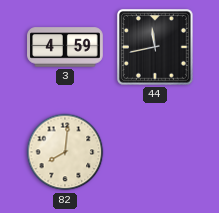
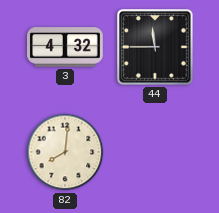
3: 4:59 -> 4:32
44: 11:43 -> 11:45
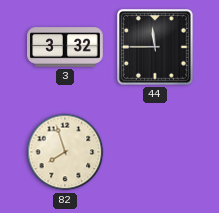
3: 4:32 -> 3:32
82: 8:01 -> 7:57
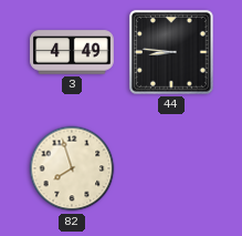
3: 3:32 -> 4:49
44: 11:45 -> 8:46
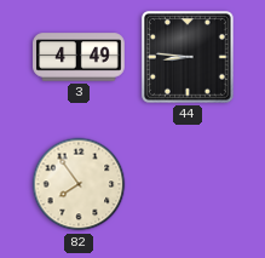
82: 7:57 -> 7:54
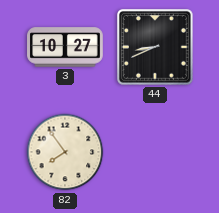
3: 4:49 -> 10:27
44: 8:46 -> 8:41
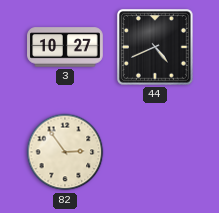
44: 8:41 -> 4:41
82: 7:54 -> 2:54
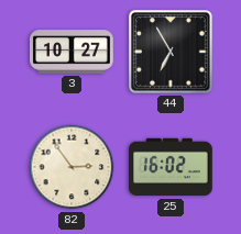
44: 4:41 -> 6:55
25: none -> 16:02
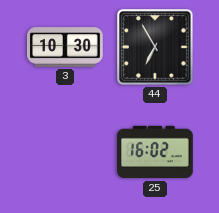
3: 10:27 -> 10:30
82: 2:54 -> none
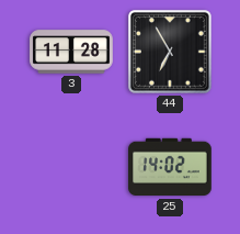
3: 10:30 -> 11:28
25: 16:02 -> 14:02
